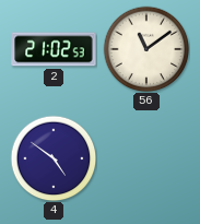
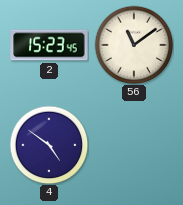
2: 21:02 -> 15:23
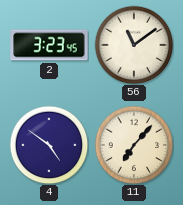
2: 15:23 -> 3:23
11: none -> 7:07
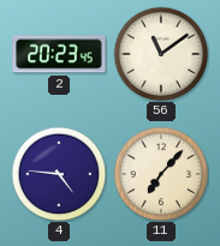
2: 3:23 -> 20:23
4: 4:51 -> 4:46
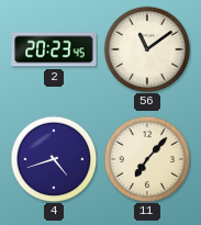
4: 4:46 -> 4:42
